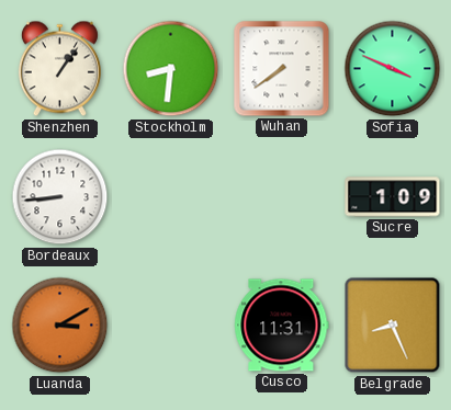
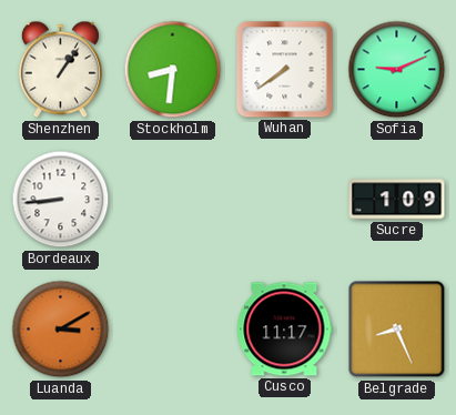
Sofia: 3:49 -> 9:11
Cusco: 11:31 -> 11:17
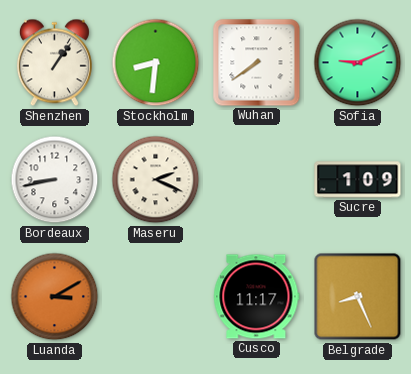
Bordeaux: 8:44 -> 8:43
Maseru: none -> 2:19
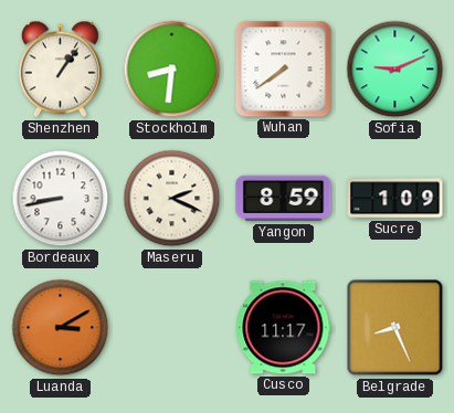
Yangon: none -> 8:59
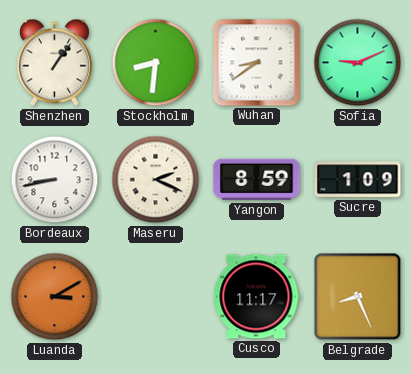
Wuhan: 7:39 -> 8:39
